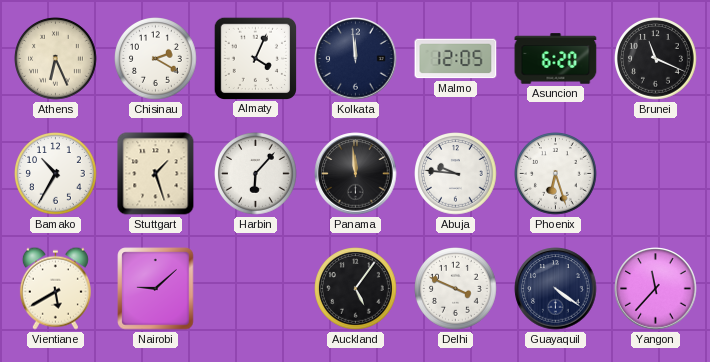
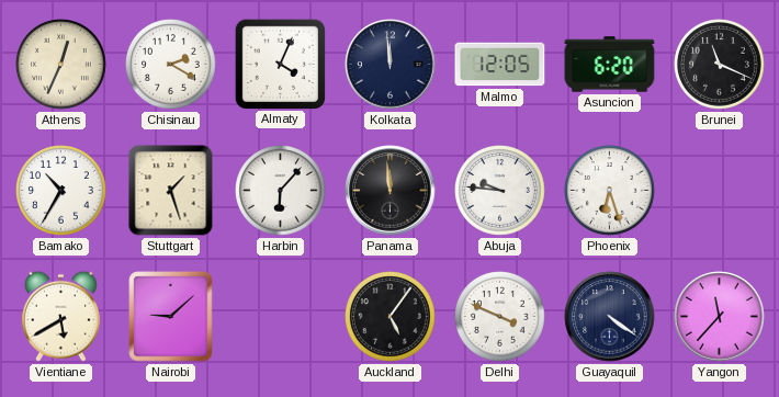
Athens: 6:26 -> 12:34
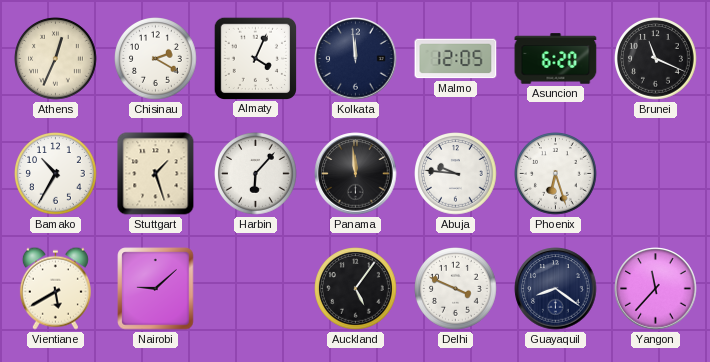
Guayaquil: 4:21 -> 8:21
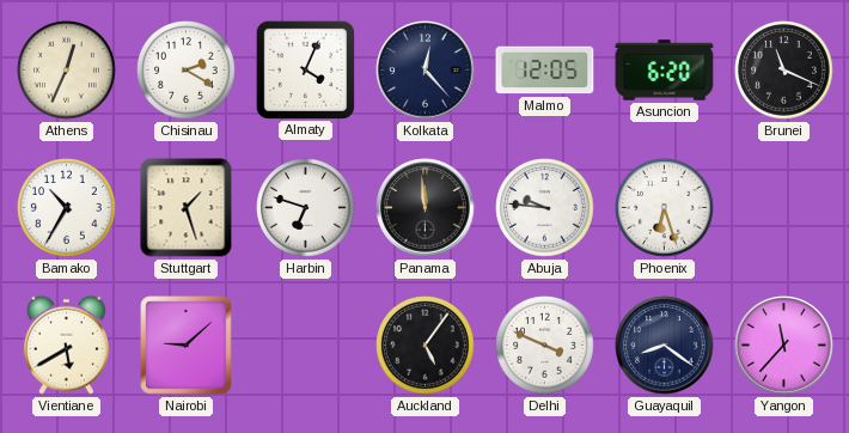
Kolkata: 11:59 -> 12:23
Harbin: 6:07 -> 6:48
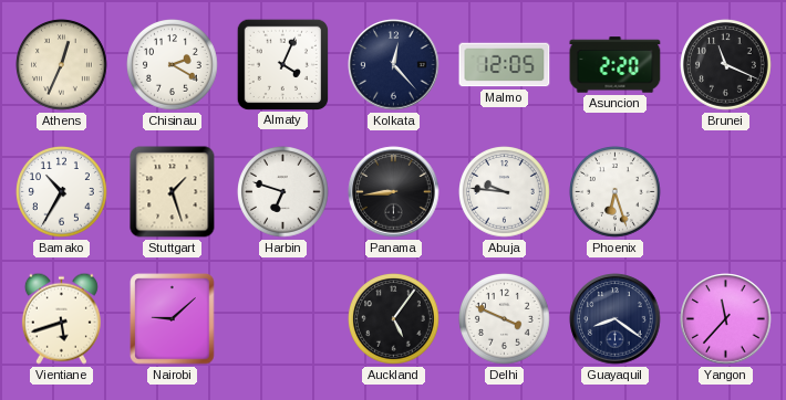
Asuncion: 6:20 -> 2:20
Panama: 11:59 -> 8:44
Vientiane: 5:40 -> 5:42
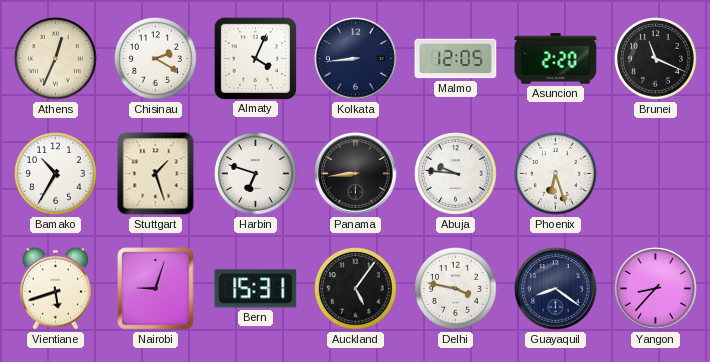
Kolkata: 12:23 -> 8:44
Nairobi: 9:08 -> 9:03
Bern: none -> 15:31
Delhi: 3:49 -> 3:47
Yangon: 11:37 -> 8:37
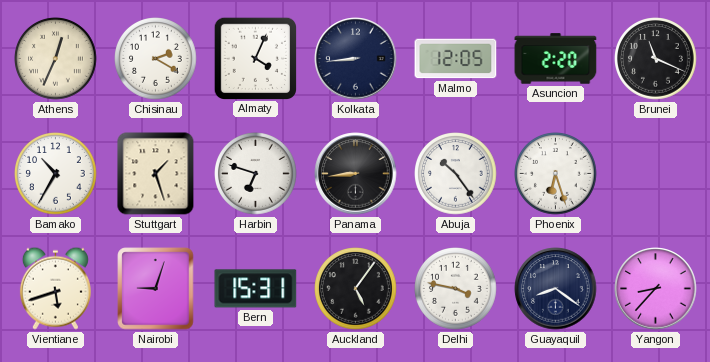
Abuja: 9:46 -> 10:24
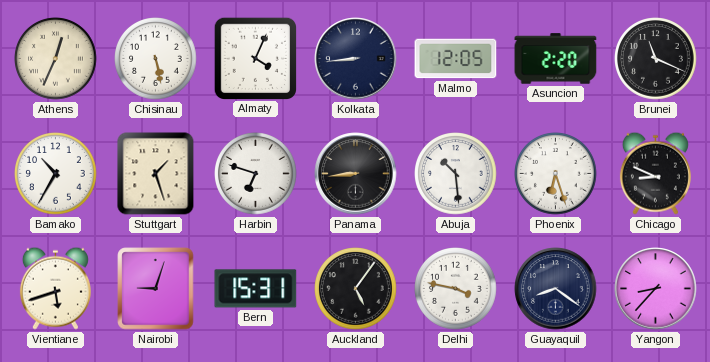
Chisinau: 2:20 -> 5:28
Abuja: 10:24 -> 10:29
Chicago: none -> 8:49
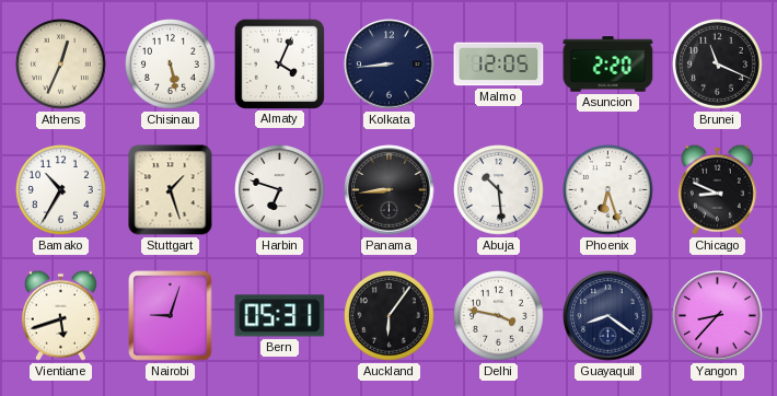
Bern: 15:31 -> 05:31
Auckland: 5:06 -> 6:06
